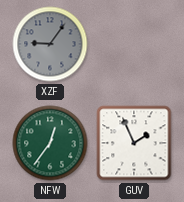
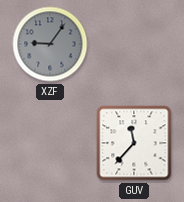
NFW: 12:36 -> none
GUV: 1:56 -> 11:37
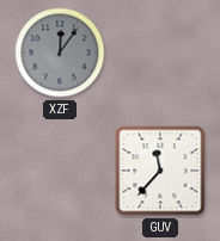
XZF: 9:06 -> 12:06
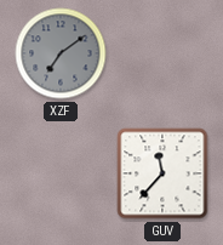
XZF: 12:06 -> 7:09
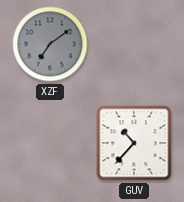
GUV: 11:37 -> 10:37
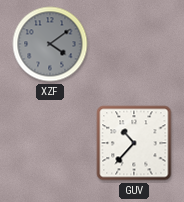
XZF: 7:09 -> 4:09
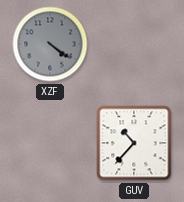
XZF: 4:09 -> 4:21
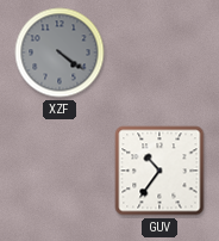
GUV: 10:37 -> 10:36
